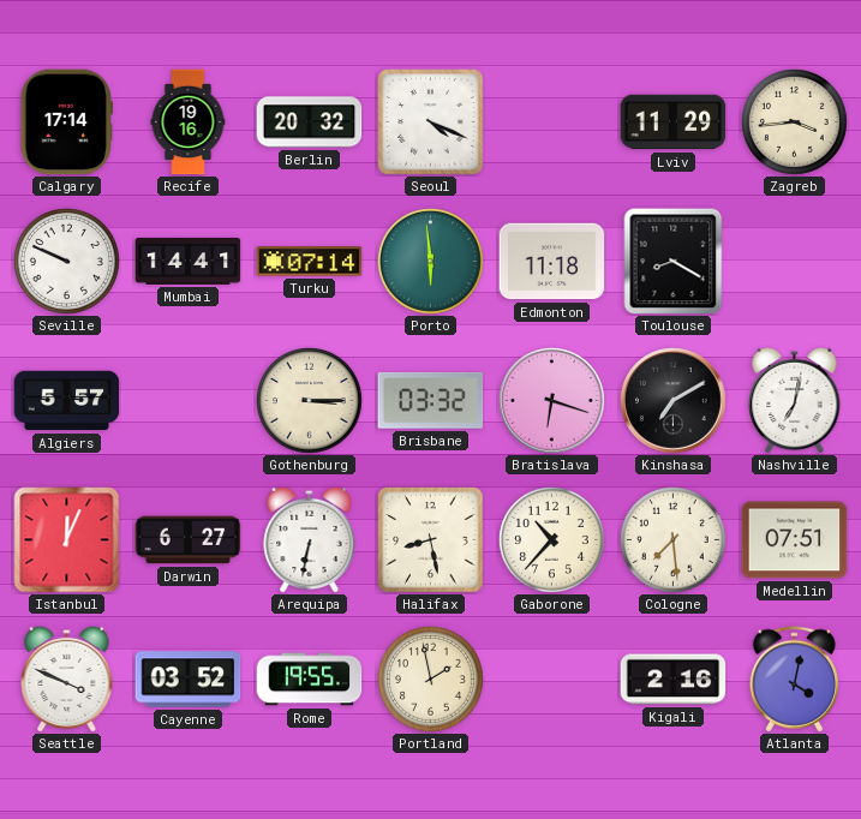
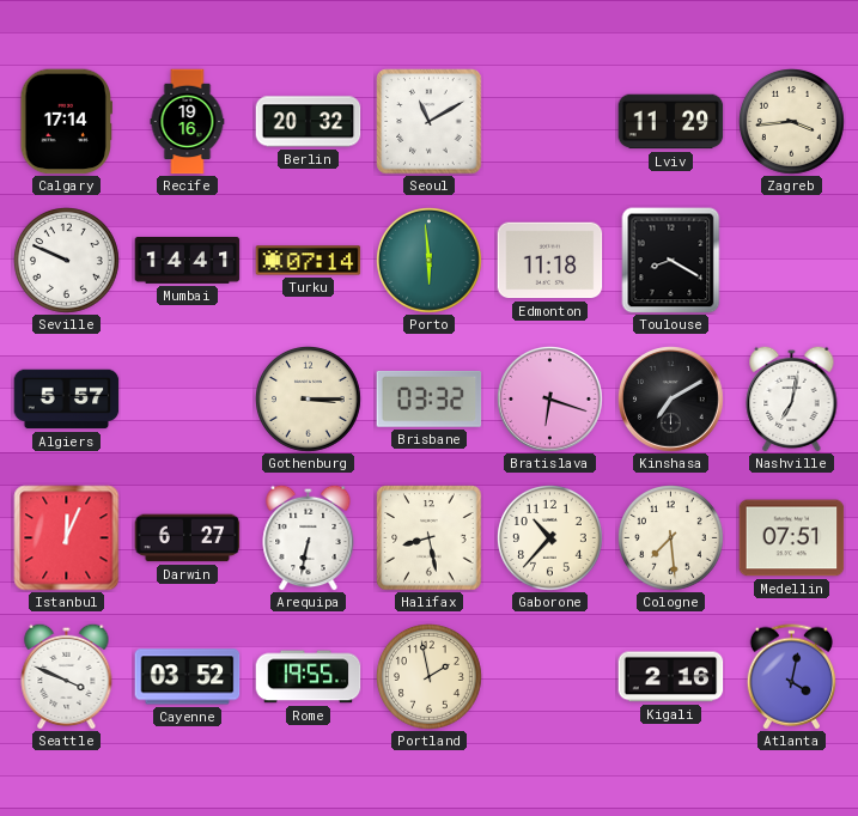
Seoul: 4:19 -> 11:10
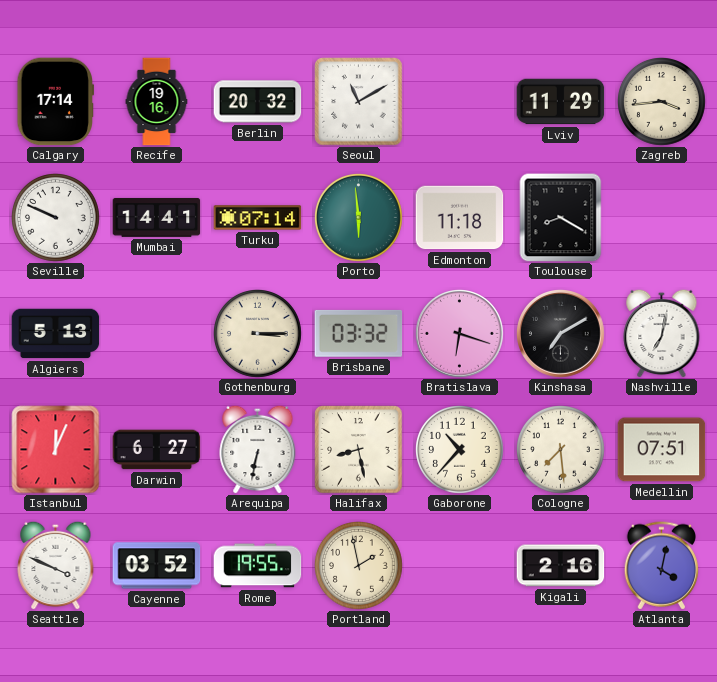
Algiers: 5:57 -> 5:13
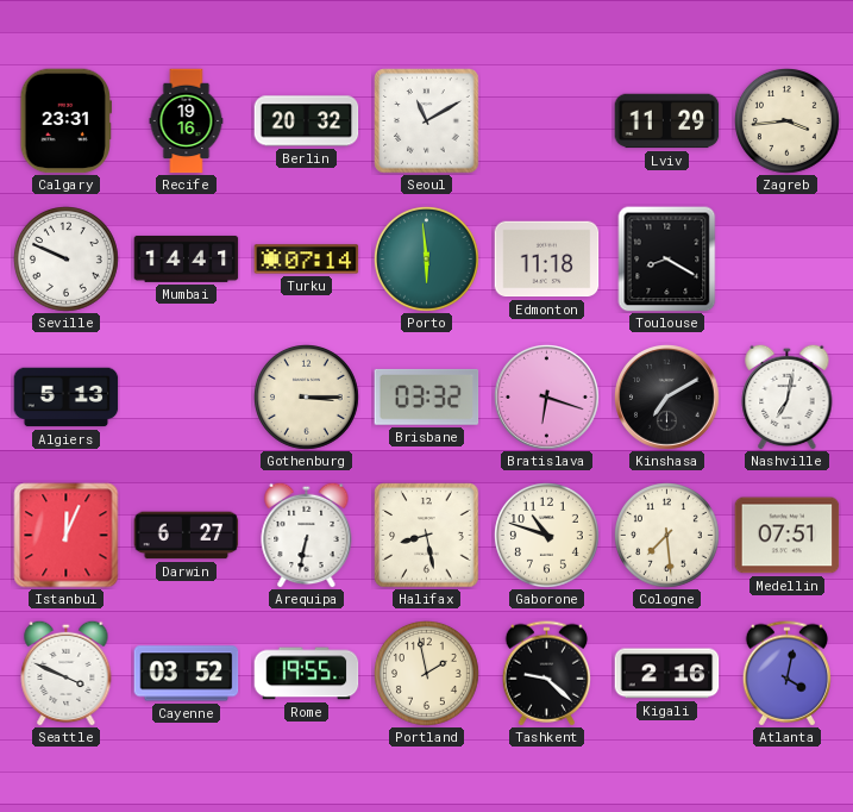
Calgary: 17:14 -> 23:31
Gaborone: 10:37 -> 10:48
Tashkent: none -> 9:22
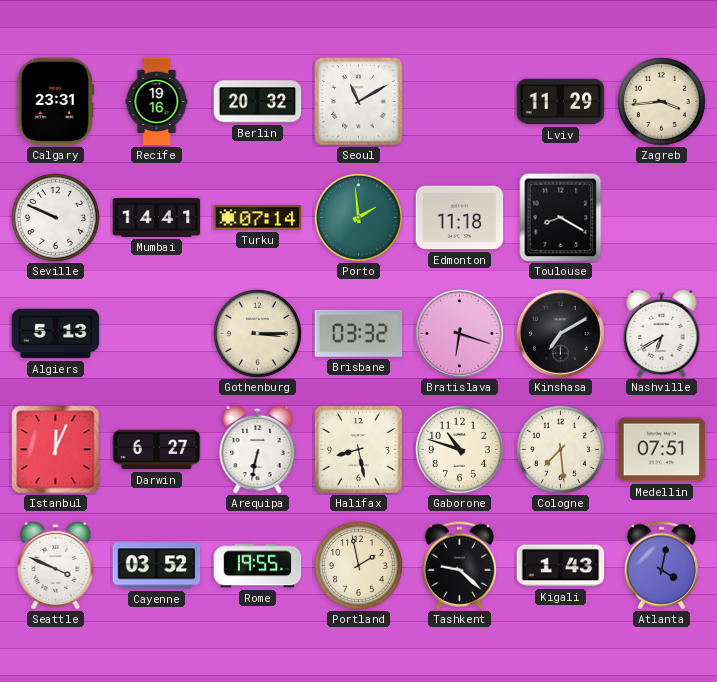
Porto: 5:59 -> 1:59
Nashville: 7:02 -> 6:40
Kigali: 2:16 -> 1:43
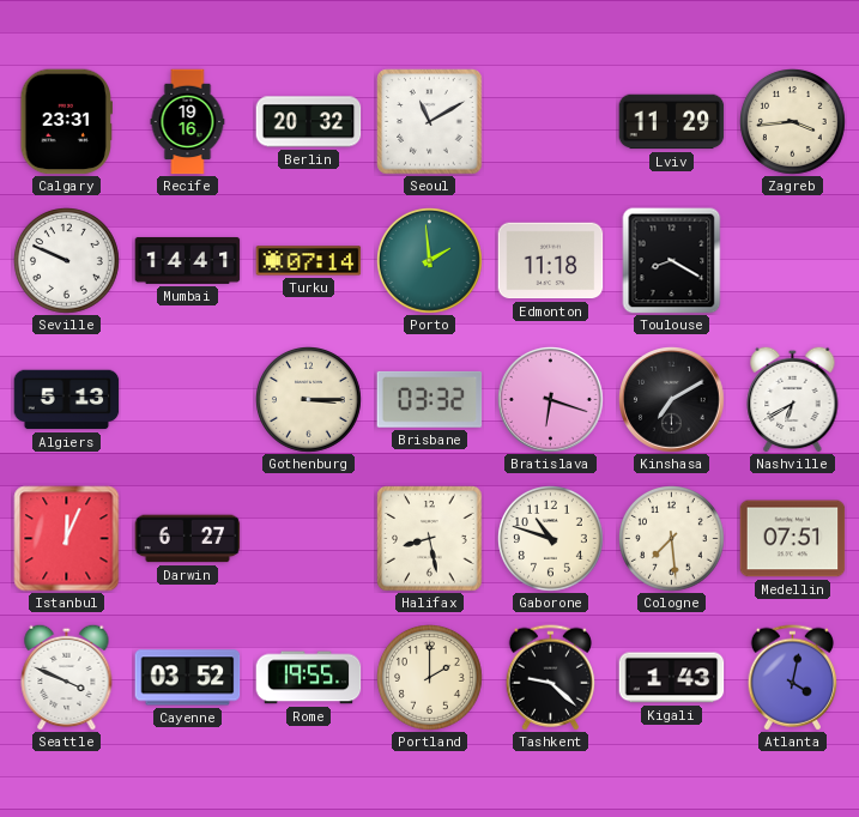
Arequipa: 6:32 -> none
Portland: 1:58 -> 2:00
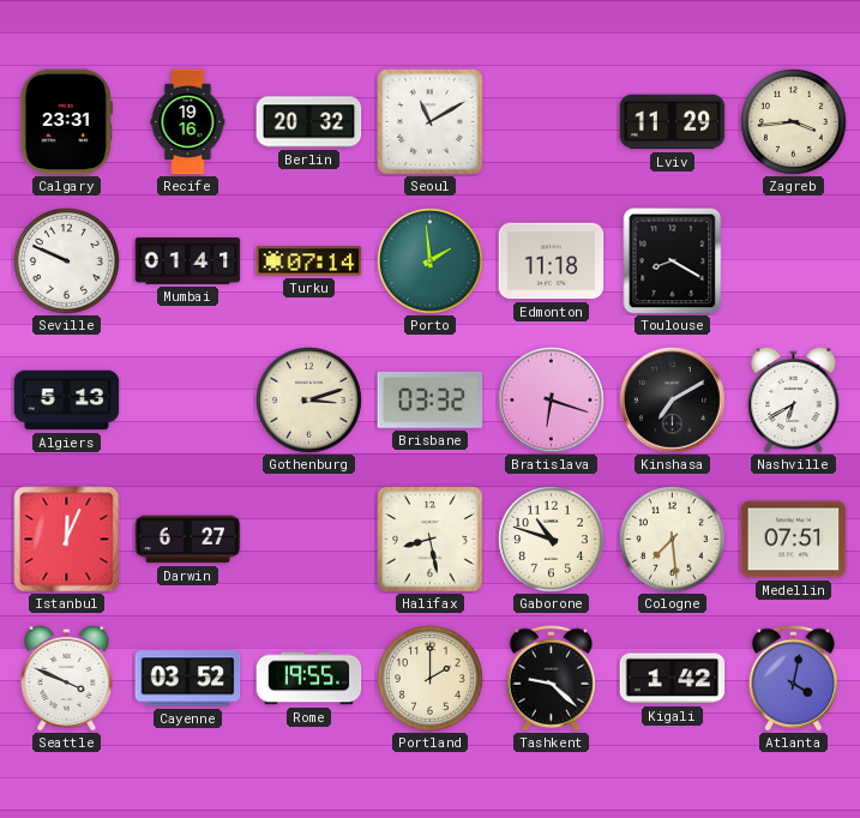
Mumbai: 14:41 -> 01:41
Gothenburg: 3:15 -> 3:12
Kigali: 1:43 -> 1:42
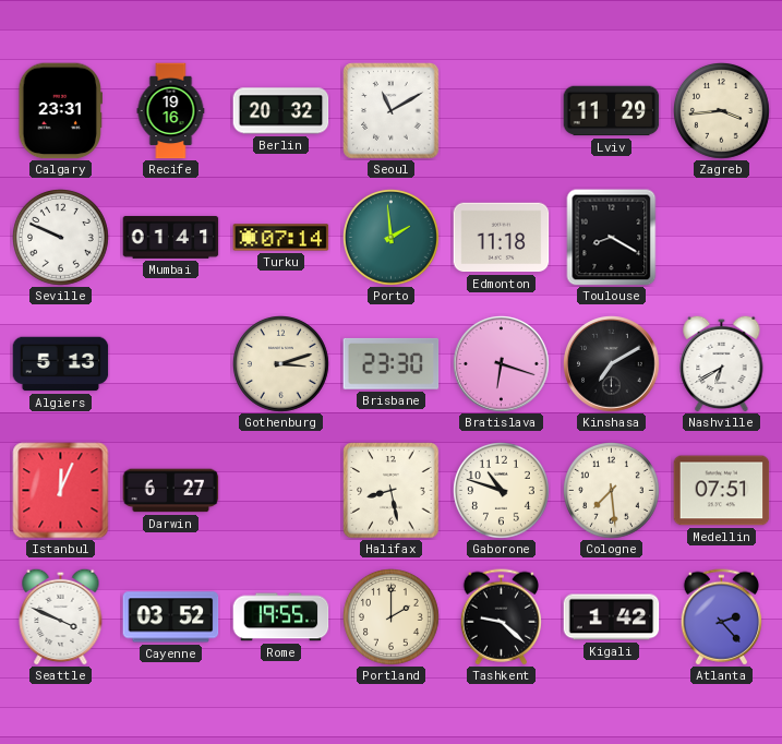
Brisbane: 03:32 -> 23:30
Atlanta: 4:02 -> 2:23
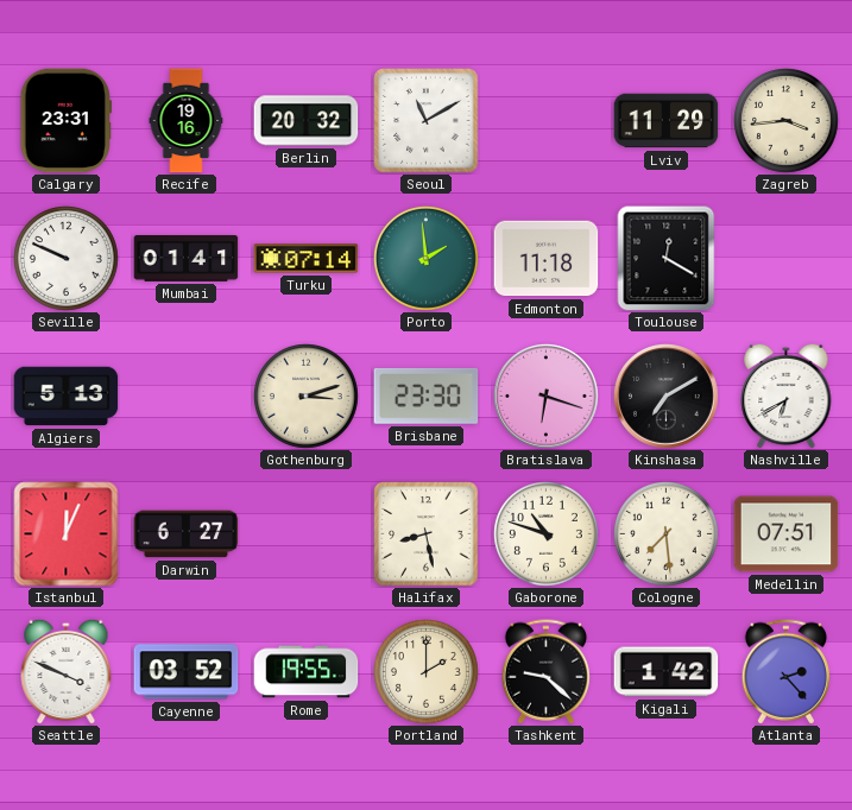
Toulouse: 8:20 -> 12:20
